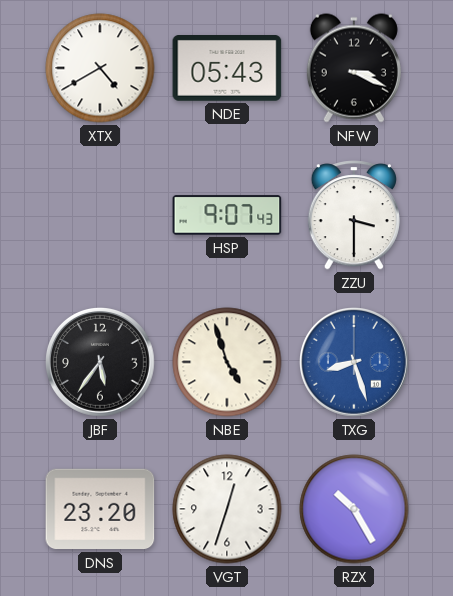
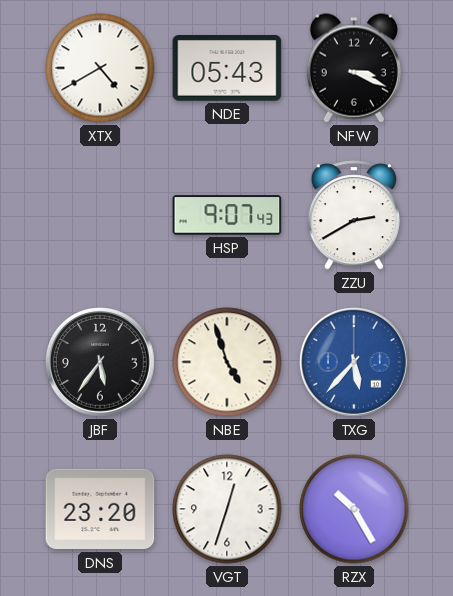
ZZU: 3:30 -> 2:40
TXG: 8:27 -> 5:37
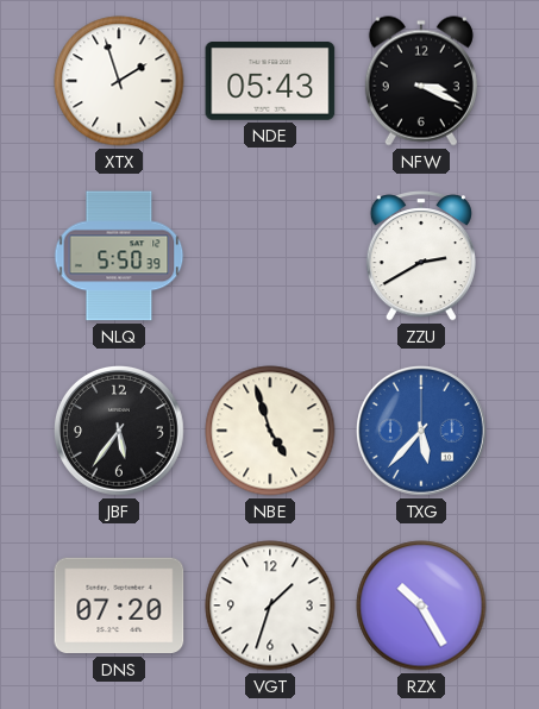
XTX: 4:40 -> 1:57
NLQ: none -> 5:50
HSP: 9:07 -> none
DNS: 23:20 -> 07:20
VGT: 12:33 -> 1:33
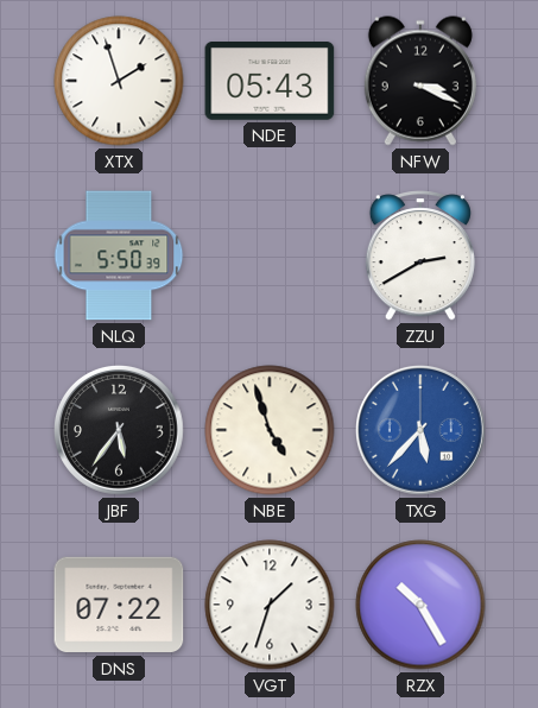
DNS: 07:20 -> 07:22
